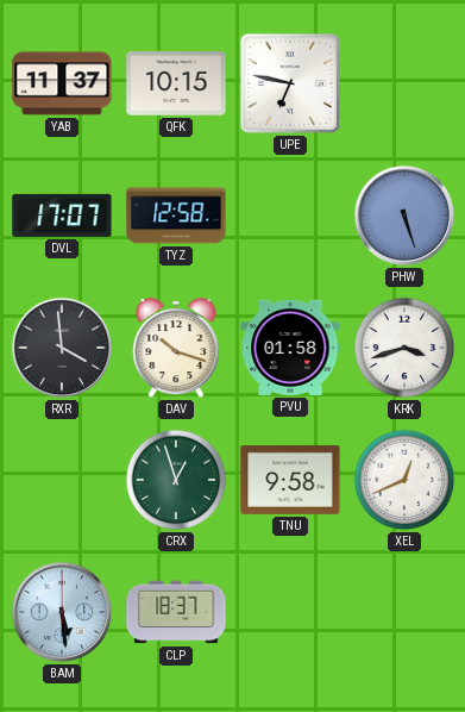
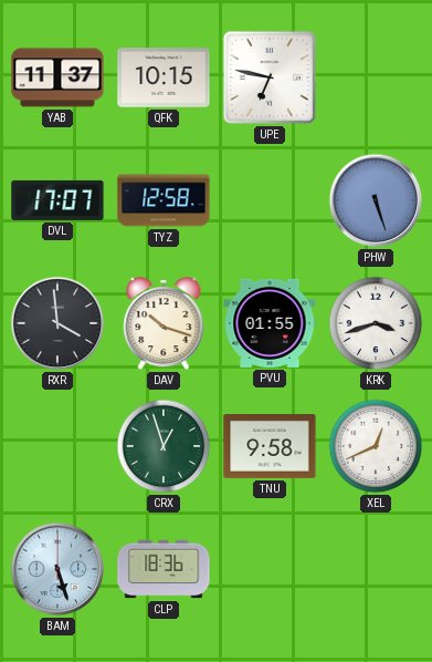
PVU: 01:58 -> 01:55
BAM: 5:29 -> 5:27
CLP: 18:37 -> 18:36
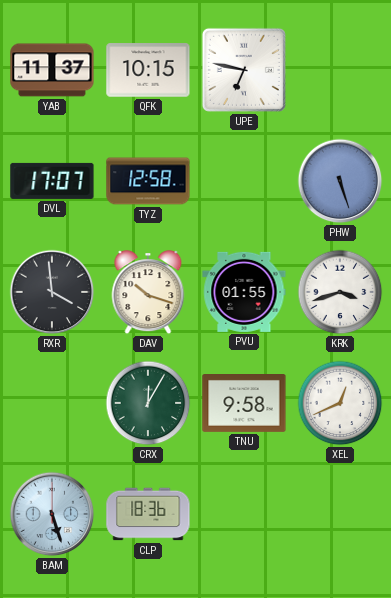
CRX: 12:57 -> 12:05
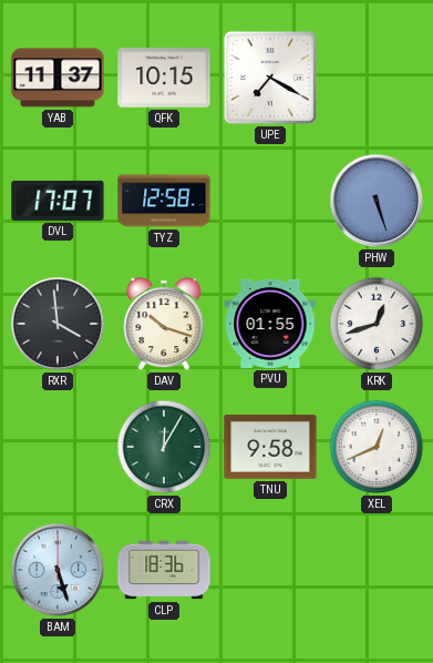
UPE: 6:47 -> 7:20
KRK: 3:42 -> 12:42
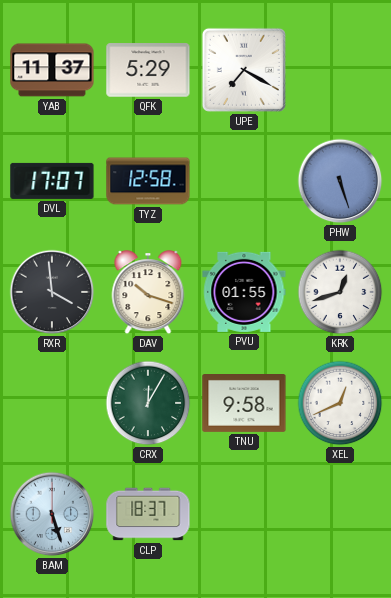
QFK: 10:15 -> 5:29
CLP: 18:36 -> 18:37
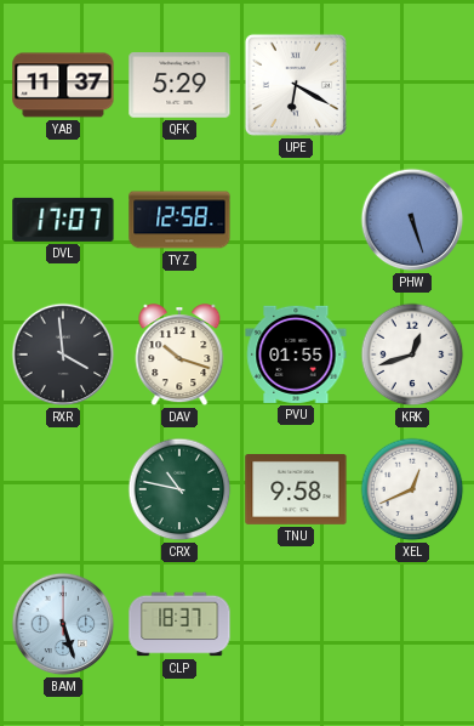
UPE: 7:20 -> 6:20
CRX: 12:05 -> 10:47
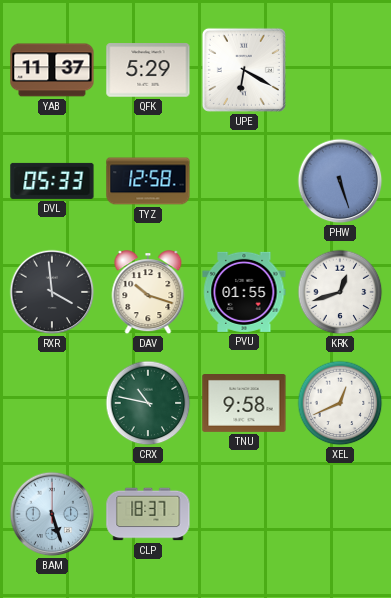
DVL: 17:07 -> 05:33
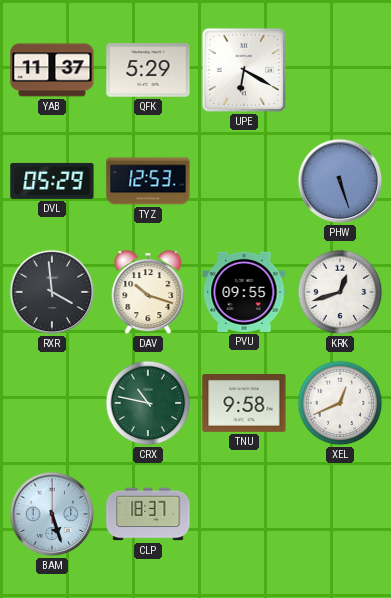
DVL: 05:33 -> 05:29
TYZ: 12:58 -> 12:53
PVU: 01:55 -> 09:55
